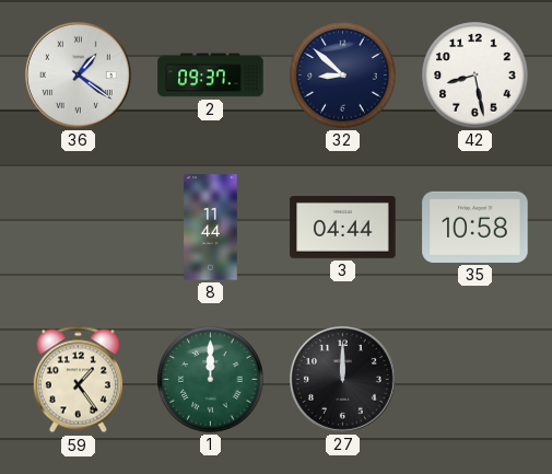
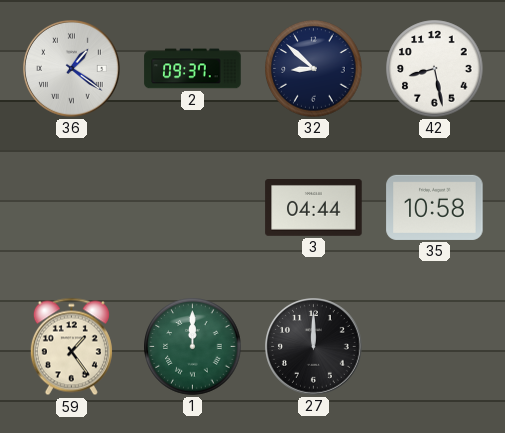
8: 11:44 -> none
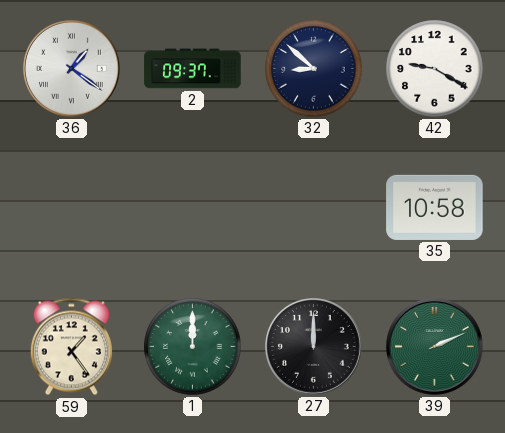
42: 8:28 -> 9:20
3: 04:44 -> none
39: none -> 2:11
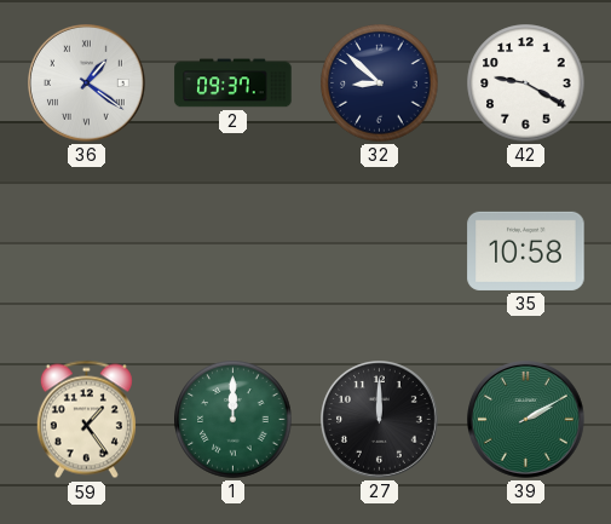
39: 2:11 -> 2:10
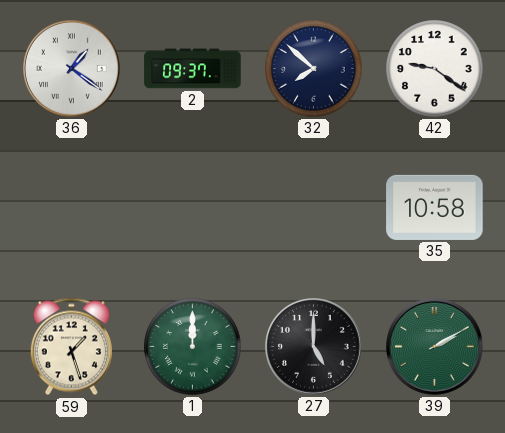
32: 8:52 -> 7:52
42: 9:20 -> 9:21
59: 1:24 -> 1:27
27: 12:00 -> 5:00
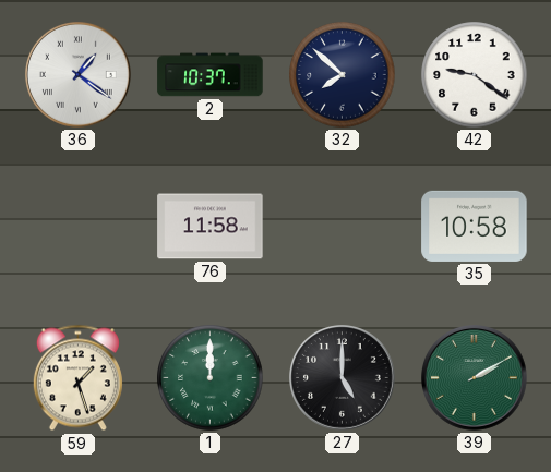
2: 09:37 -> 10:37
76: none -> 11:58
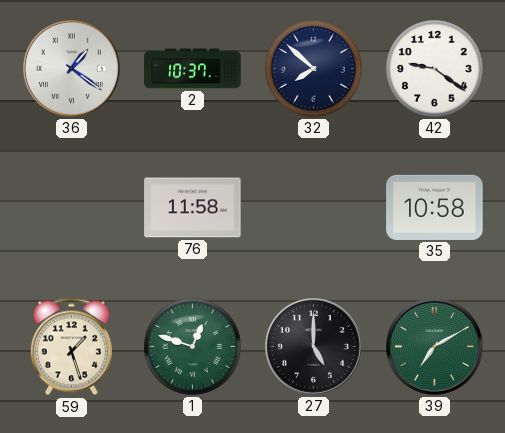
1: 12:00 -> 12:48
39: 2:10 -> 7:10
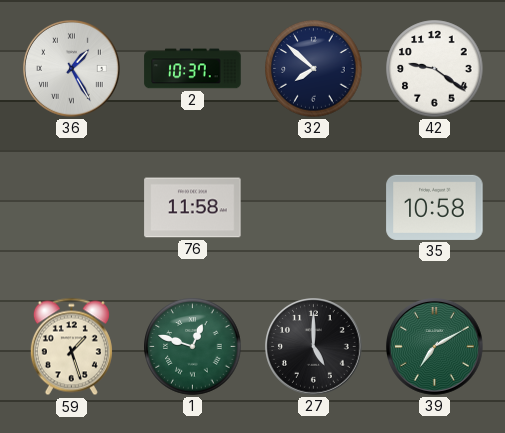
36: 1:21 -> 1:25
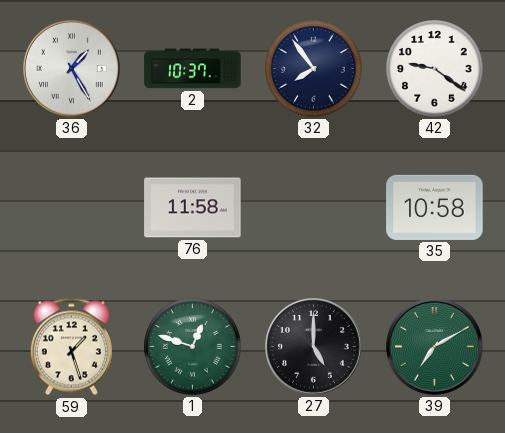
32: 7:52 -> 7:54
